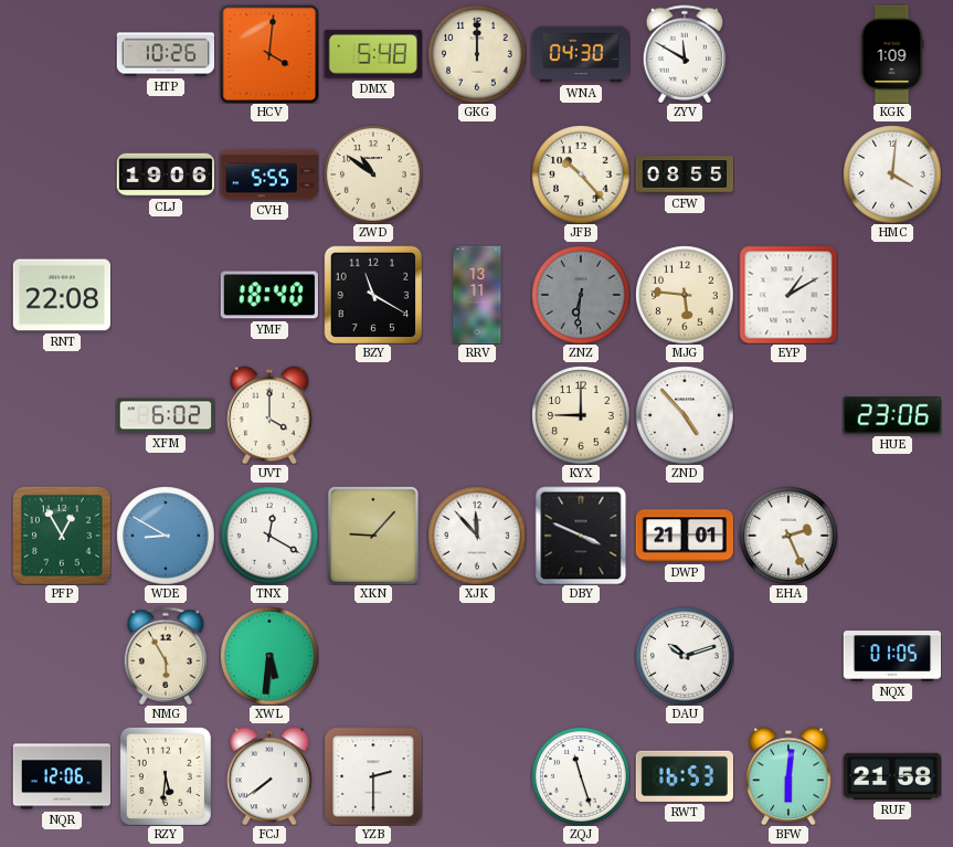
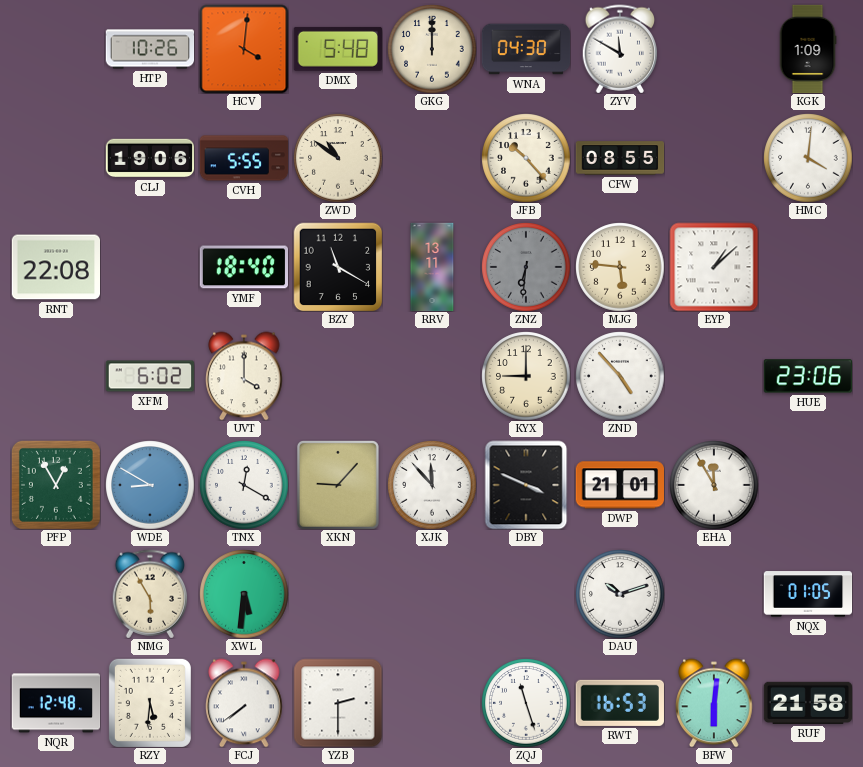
EYP: 1:10 -> 1:08
EHA: 2:26 -> 11:55
NQR: 12:06 -> 12:48
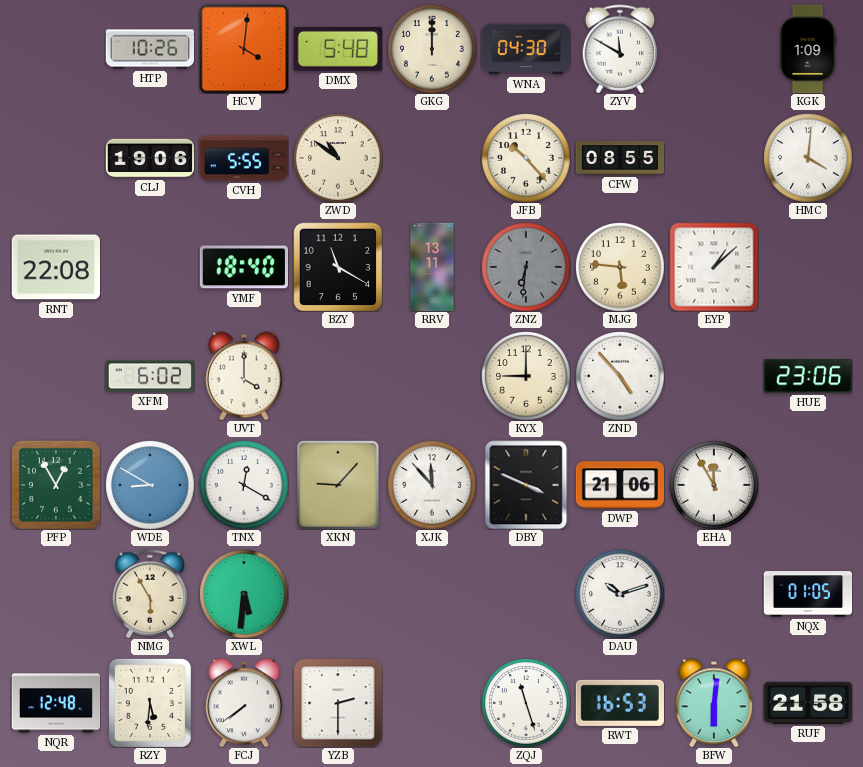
DWP: 21:01 -> 21:06
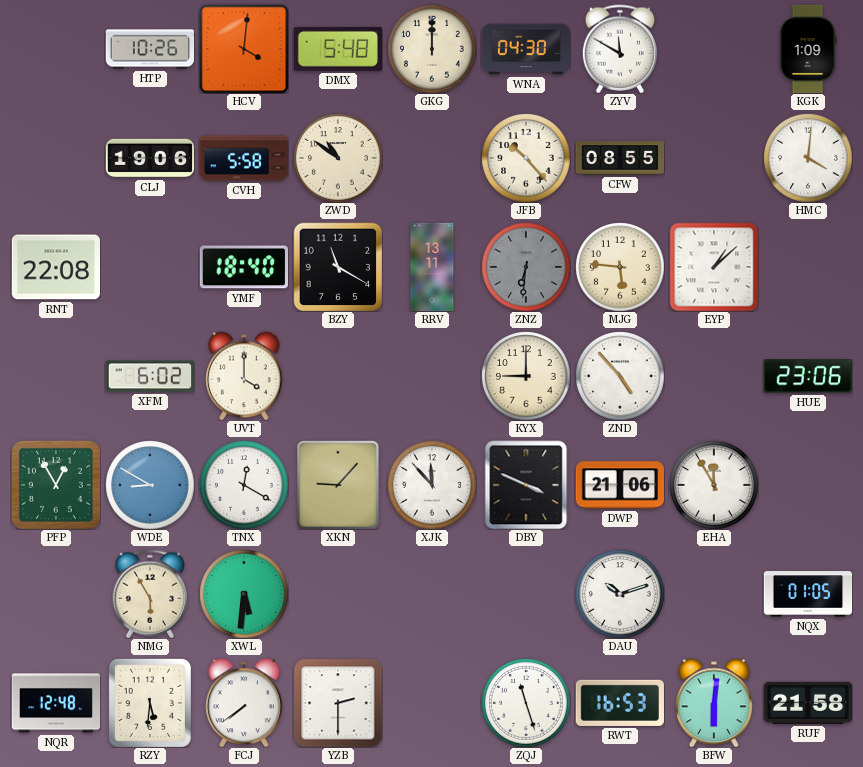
CVH: 5:55 -> 5:58
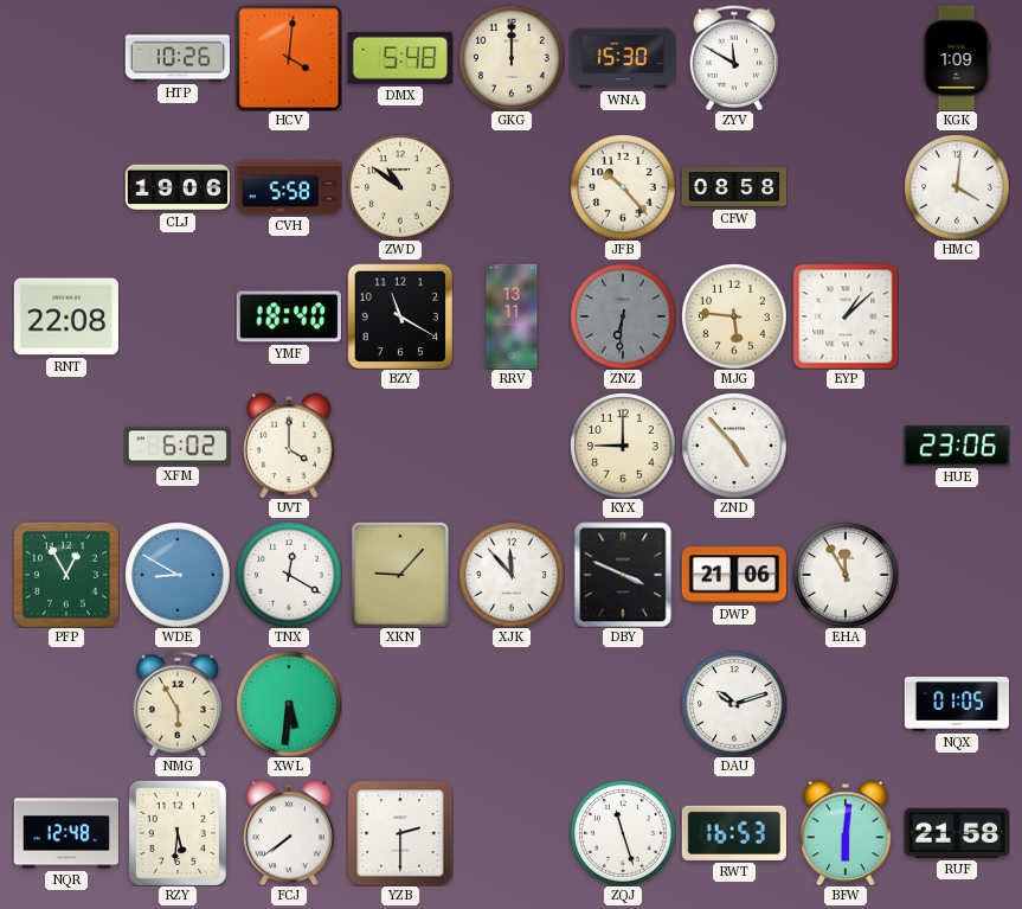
WNA: 04:30 -> 15:30
CFW: 08:55 -> 08:58
